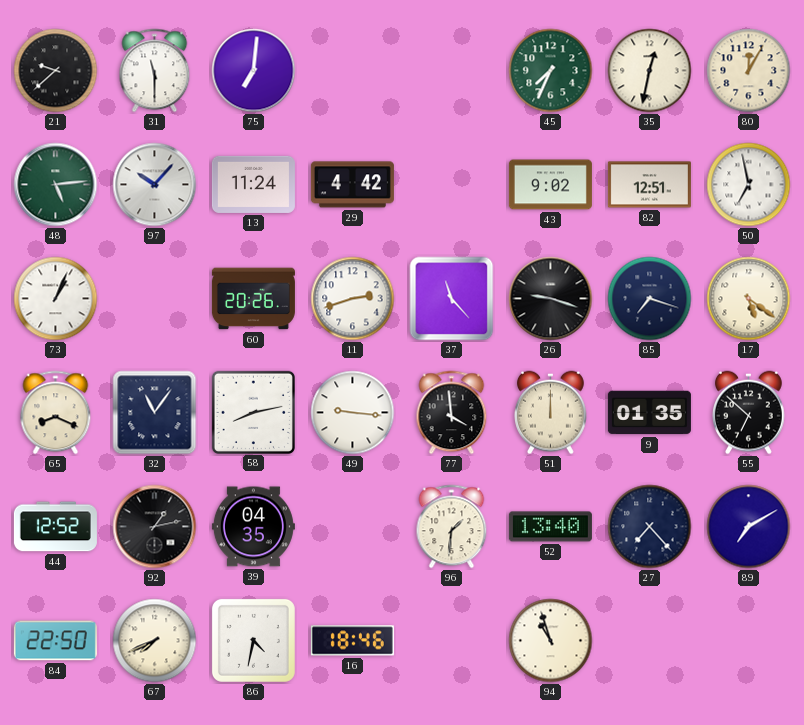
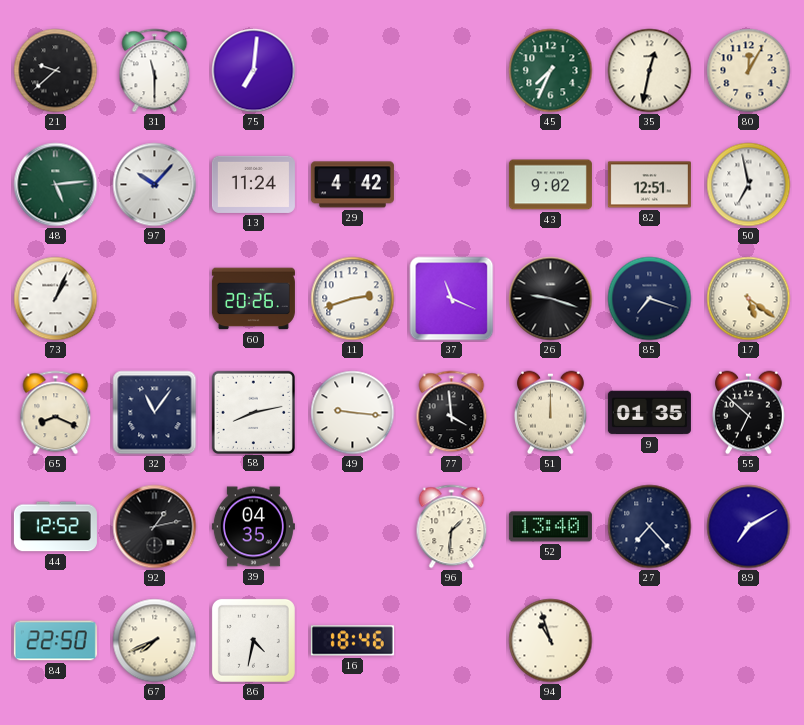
37: 11:23 -> 11:19
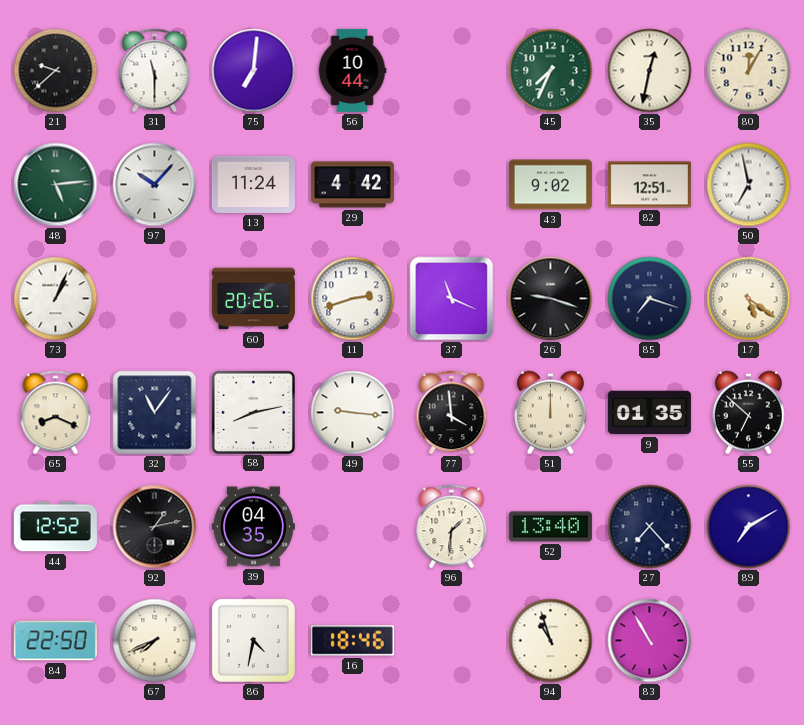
56: none -> 10:44
83: none -> 10:55
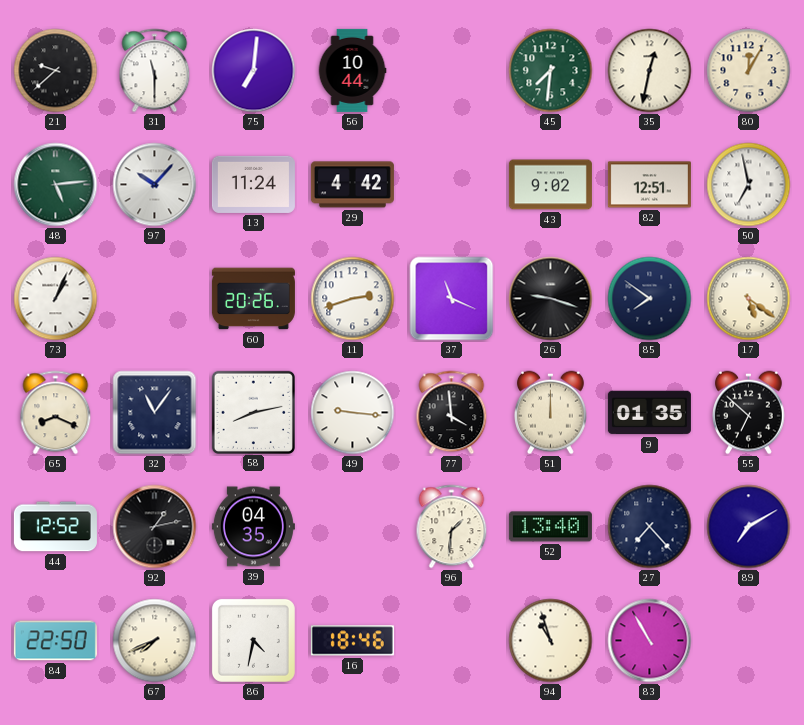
45: 7:34 -> 7:31
85: 7:18 -> 7:51
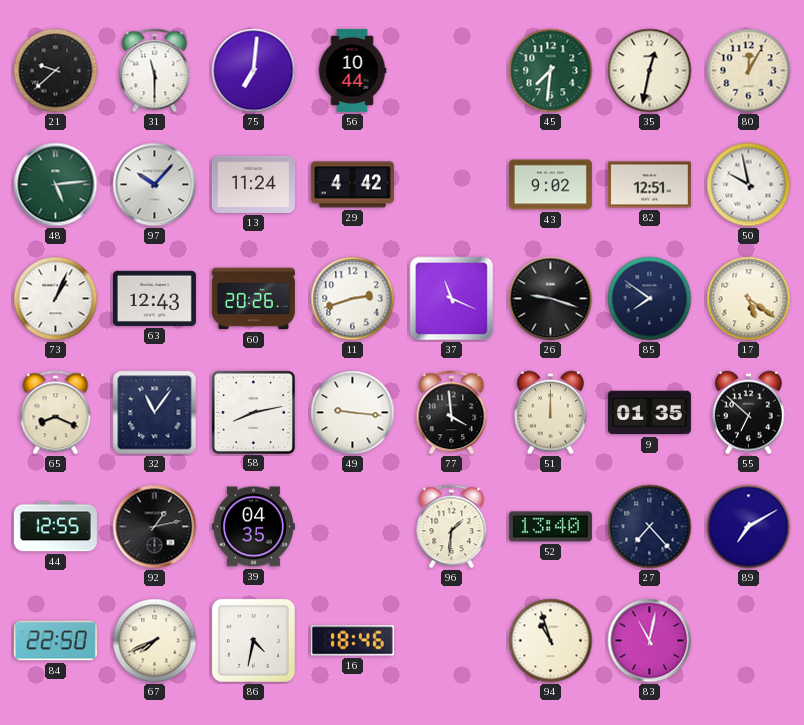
50: 6:58 -> 9:58
63: none -> 12:43
44: 12:52 -> 12:55
83: 10:55 -> 11:02
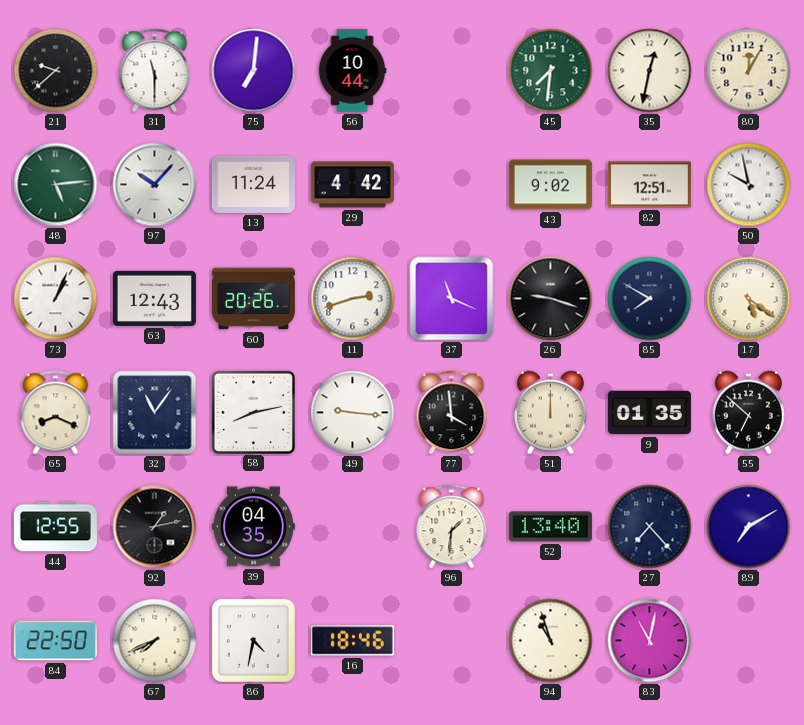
85: 7:51 -> 7:50
